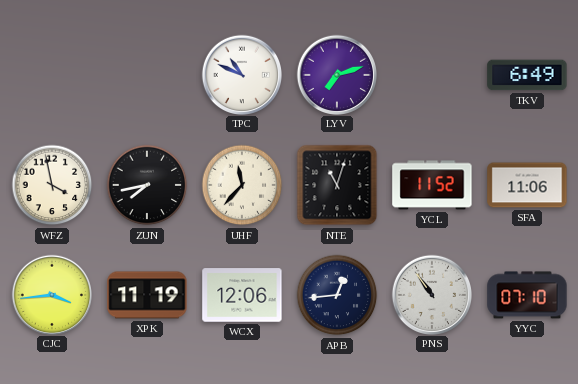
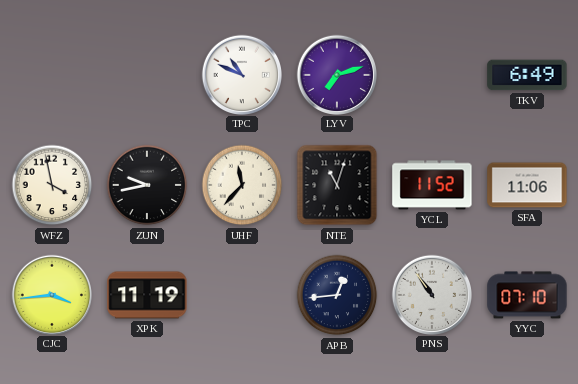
ZUN: 7:43 -> 9:43
WCX: 12:06 -> none
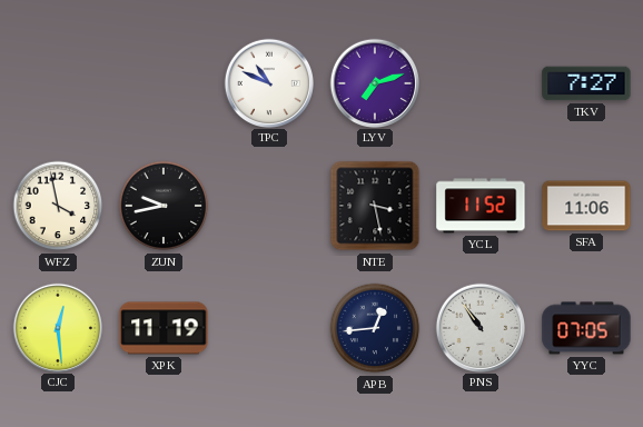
TKV: 6:49 -> 7:27
UHF: 11:37 -> none
NTE: 11:03 -> 3:28
CJC: 3:44 -> 12:29
YYC: 07:10 -> 07:05
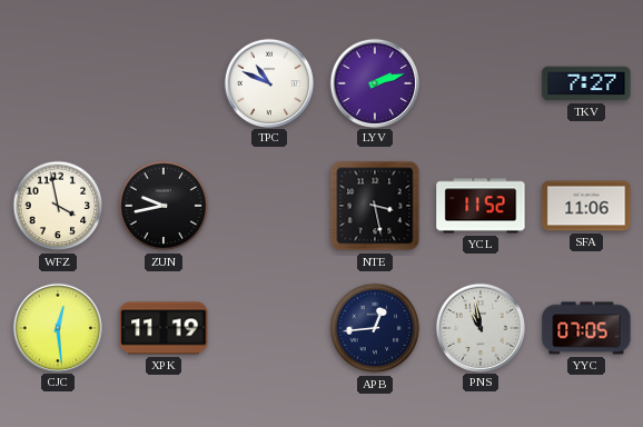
LYV: 7:12 -> 2:12
PNS: 10:54 -> 10:58
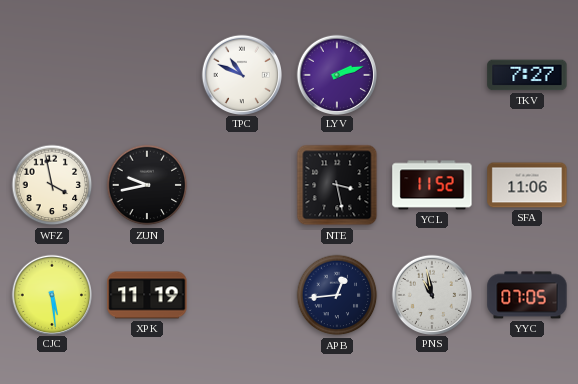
CJC: 12:29 -> 5:29
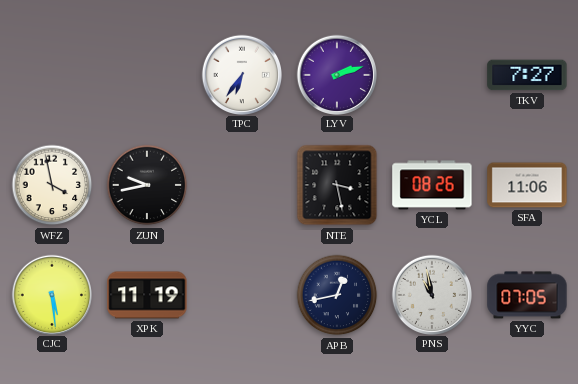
TPC: 10:49 -> 6:36
YCL: 11:52 -> 08:26
APB: 12:44 -> 12:43
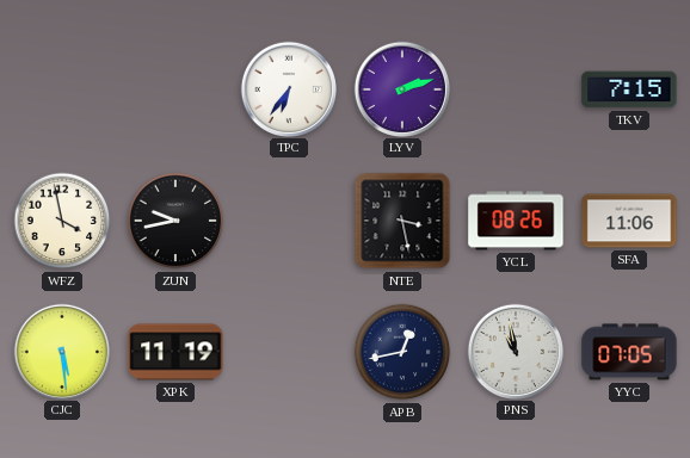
TKV: 7:27 -> 7:15
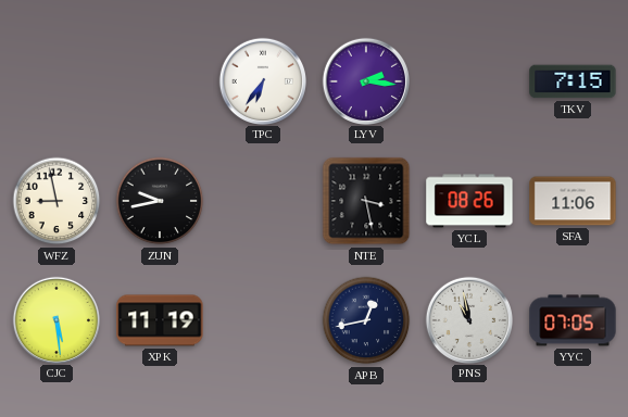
LYV: 2:12 -> 2:16
WFZ: 3:58 -> 8:58
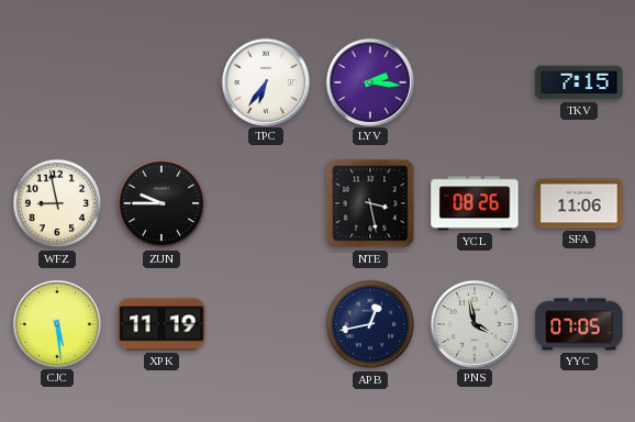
ZUN: 9:43 -> 9:45
PNS: 10:58 -> 3:58
